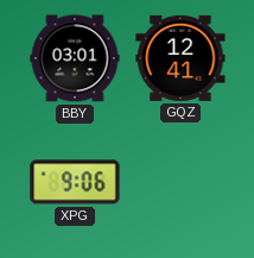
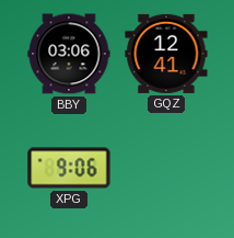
BBY: 03:01 -> 03:06
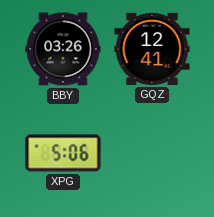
BBY: 03:06 -> 03:26
XPG: 9:06 -> 5:06
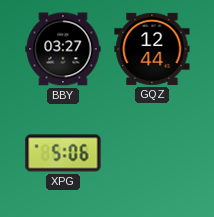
BBY: 03:26 -> 03:27
GQZ: 12:41 -> 12:44
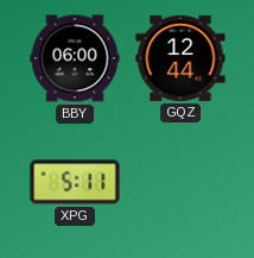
BBY: 03:27 -> 06:00
XPG: 5:06 -> 5:11
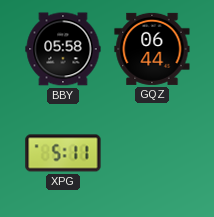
BBY: 06:00 -> 05:58
GQZ: 12:44 -> 06:44
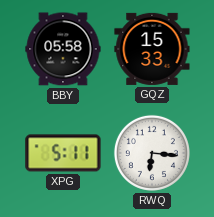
GQZ: 06:44 -> 15:33
RWQ: none -> 6:16
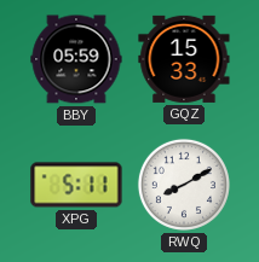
BBY: 05:58 -> 05:59
RWQ: 6:16 -> 8:10
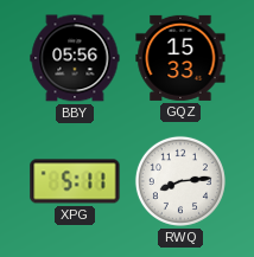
BBY: 05:59 -> 05:56
RWQ: 8:10 -> 8:14
